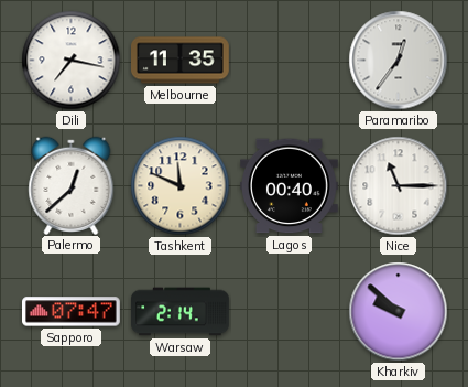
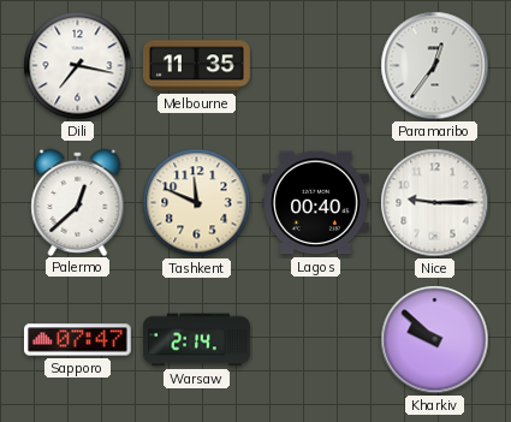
Nice: 11:15 -> 9:15
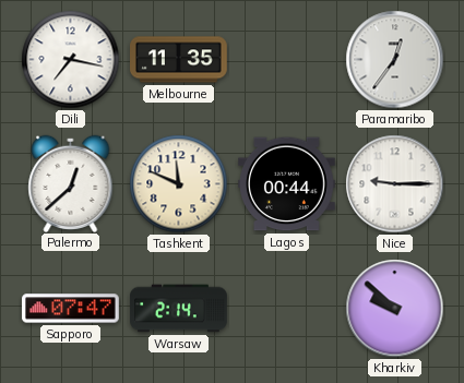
Lagos: 00:40 -> 00:44
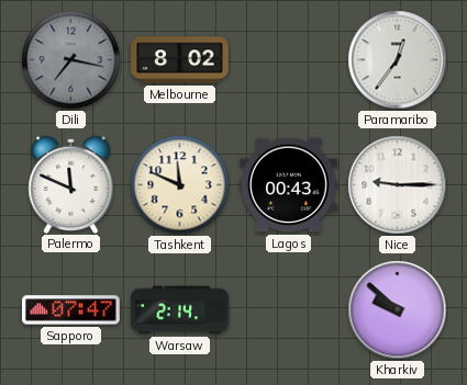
Dili dial: white -> grey
Melbourne: 11:35 -> 8:02
Palermo: 12:38 -> 11:49
Lagos: 00:44 -> 00:43
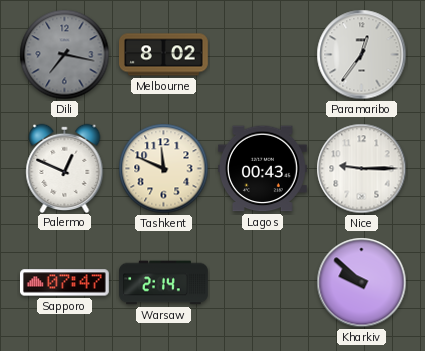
Palermo: 11:49 -> 12:49
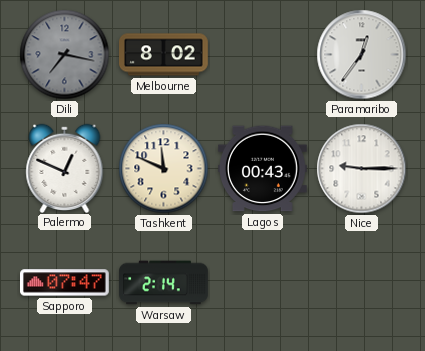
Kharkiv: 9:52 -> none
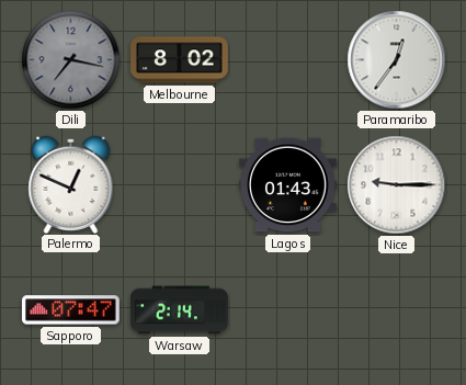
Tashkent: 11:49 -> none
Lagos: 00:43 -> 01:43
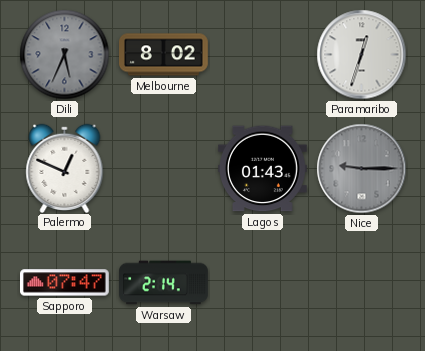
Dili: 7:17 -> 5:34
Paramaribo: 12:36 -> 12:33
Nice dial: white -> grey
